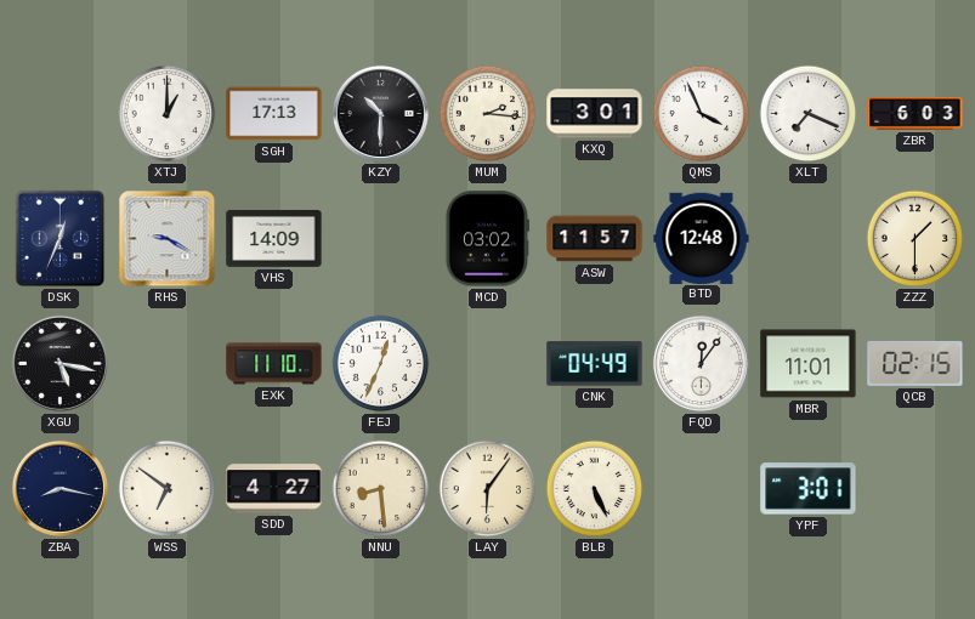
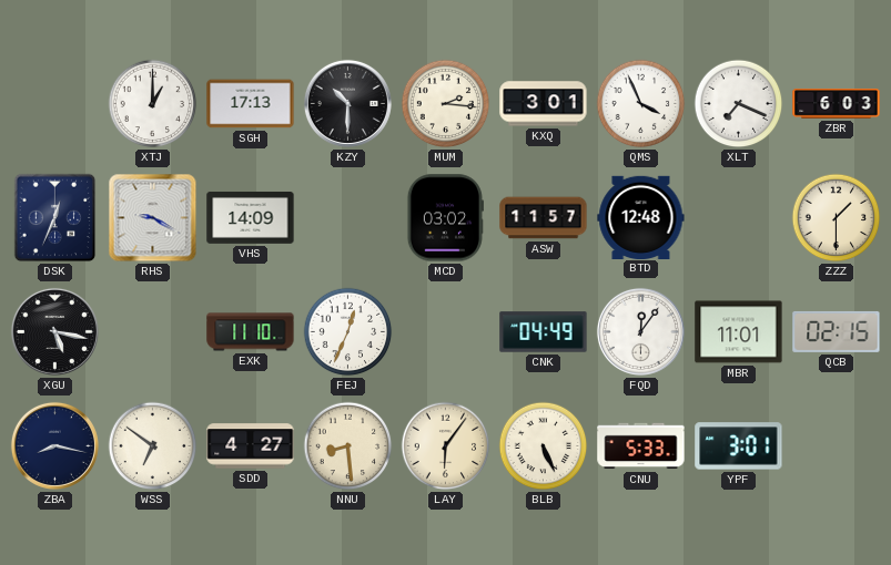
CNU: none -> 5:33
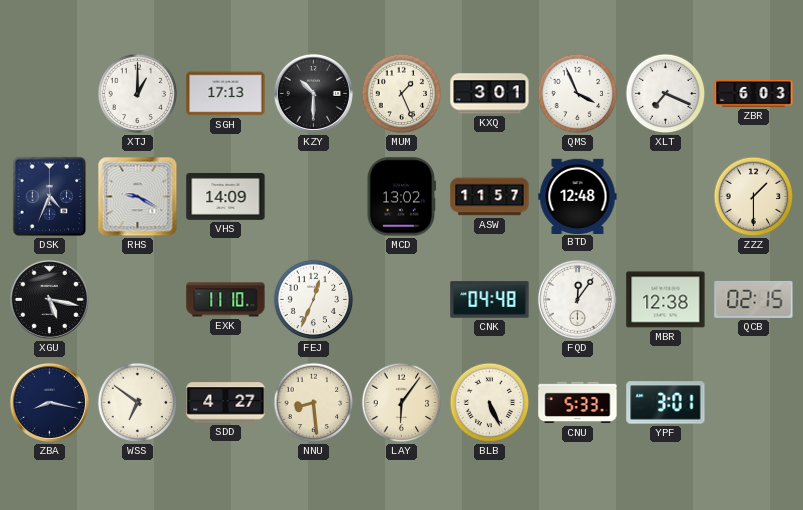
MUM: 2:16 -> 1:26
DSK: 12:34 -> 4:34
MCD: 03:02 -> 13:02
CNK: 04:49 -> 04:48
MBR: 11:01 -> 12:38
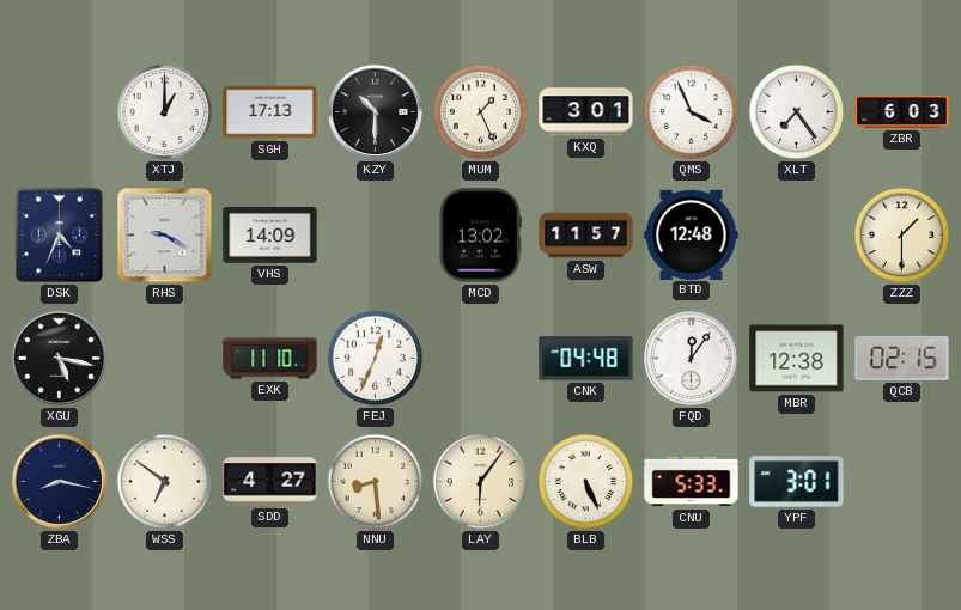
XLT: 7:19 -> 7:24
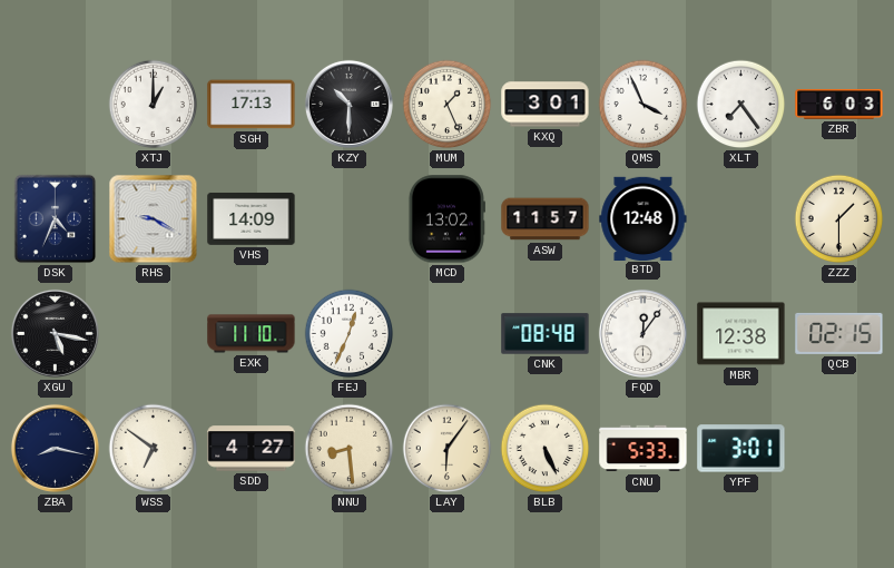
CNK: 04:48 -> 08:48
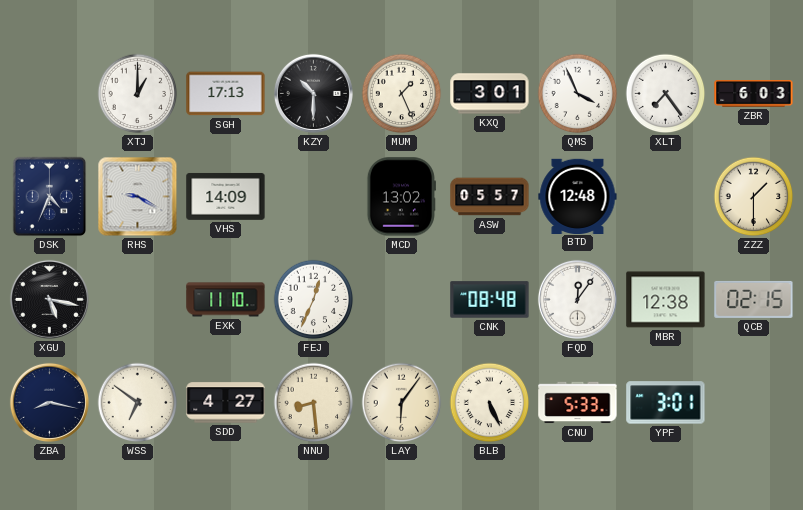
ASW: 11:57 -> 05:57
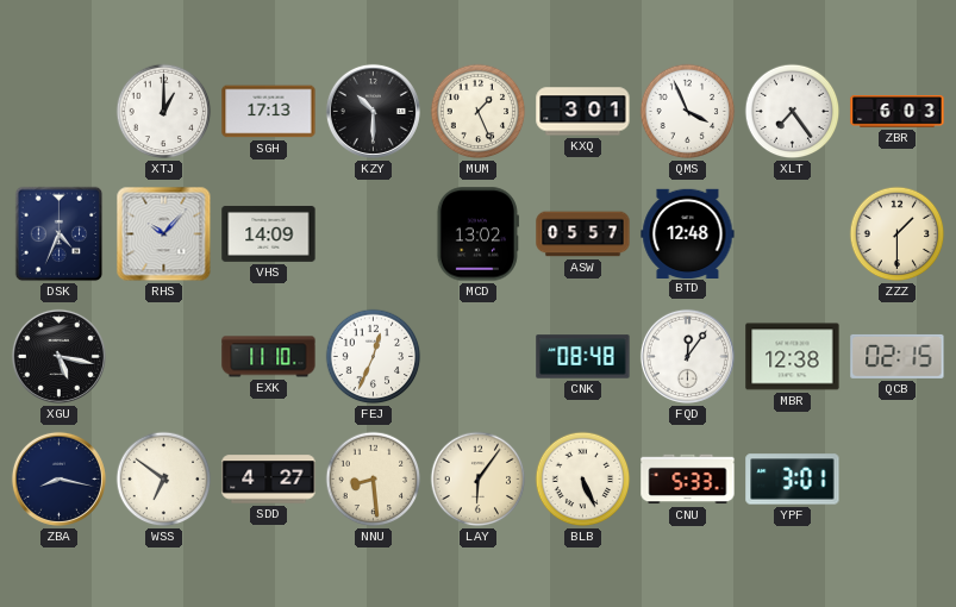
RHS: 9:20 -> 10:07
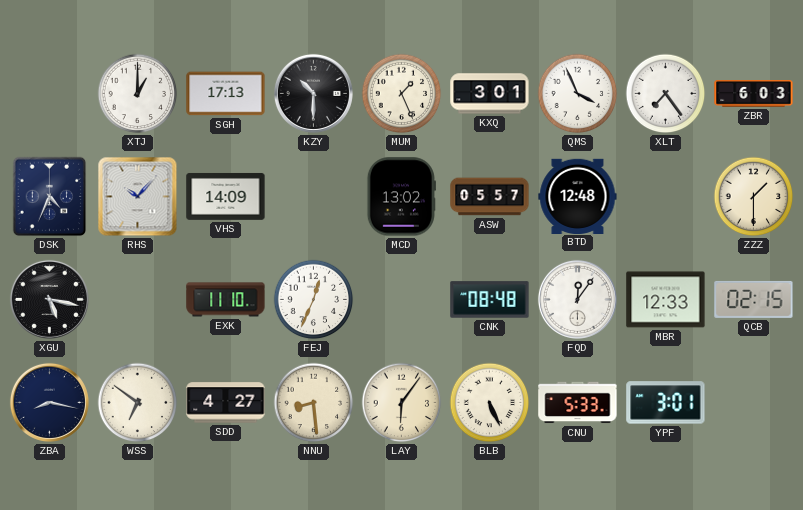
MBR: 12:38 -> 12:33
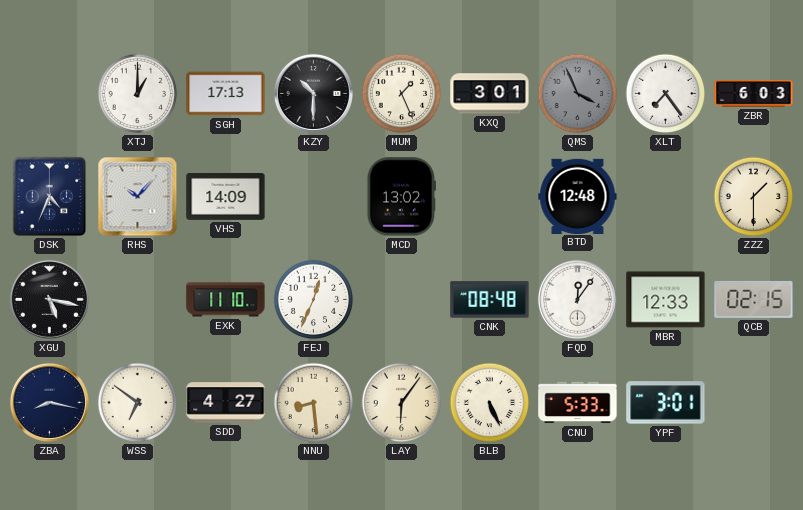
QMS dial: white -> grey
ASW: 05:57 -> none
